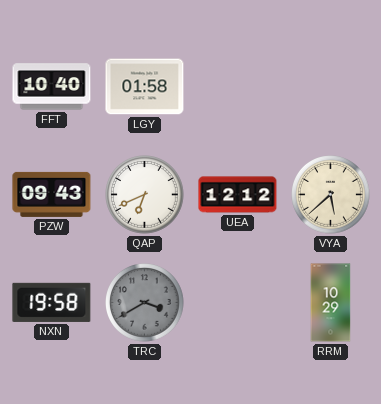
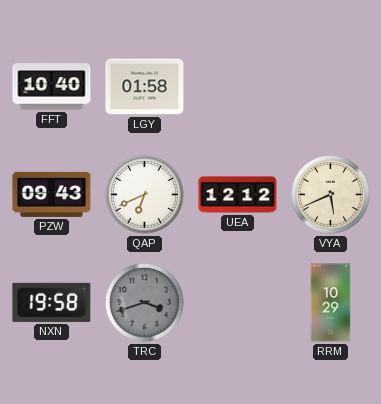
VYA: 5:38 -> 5:41
TRC: 3:40 -> 3:42
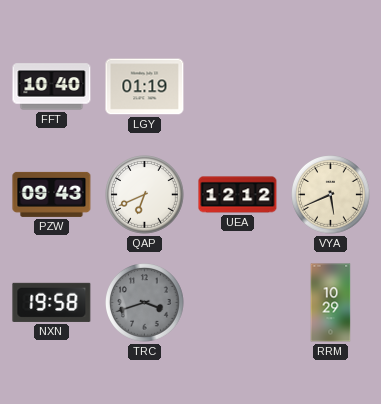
LGY: 01:58 -> 01:19
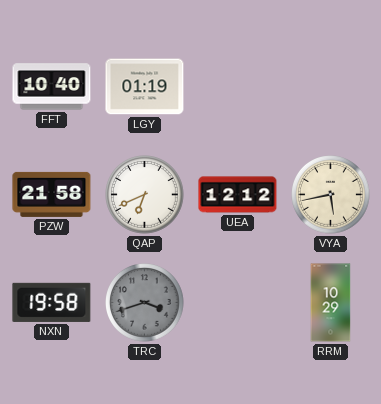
PZW: 09:43 -> 21:58
VYA: 5:41 -> 5:43
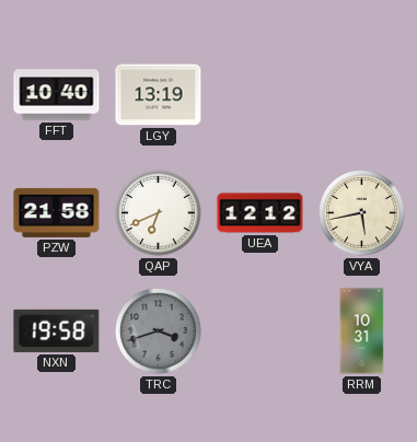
LGY: 01:19 -> 13:19
RRM: 10:29 -> 10:31
